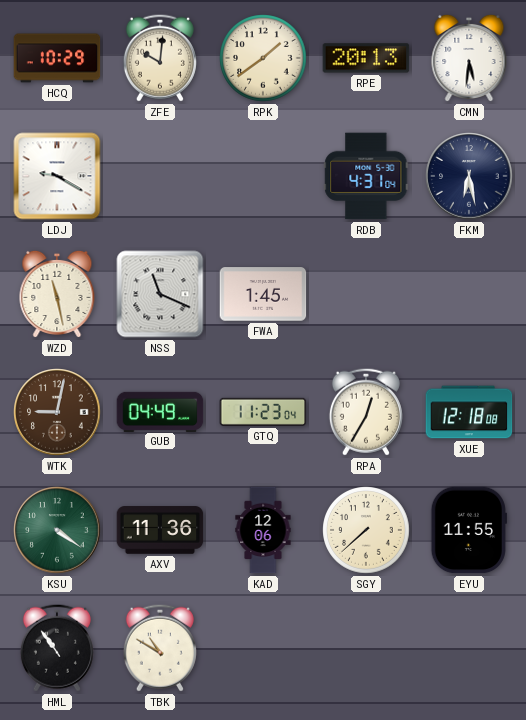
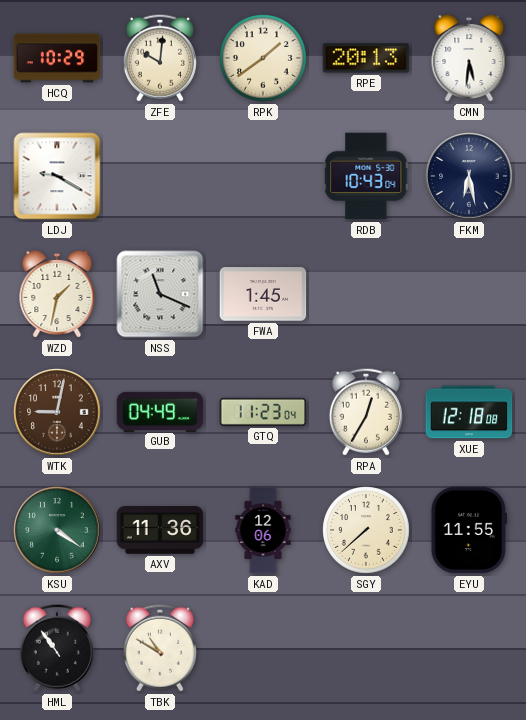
RDB: 4:31 -> 10:43
WZD: 11:28 -> 1:32
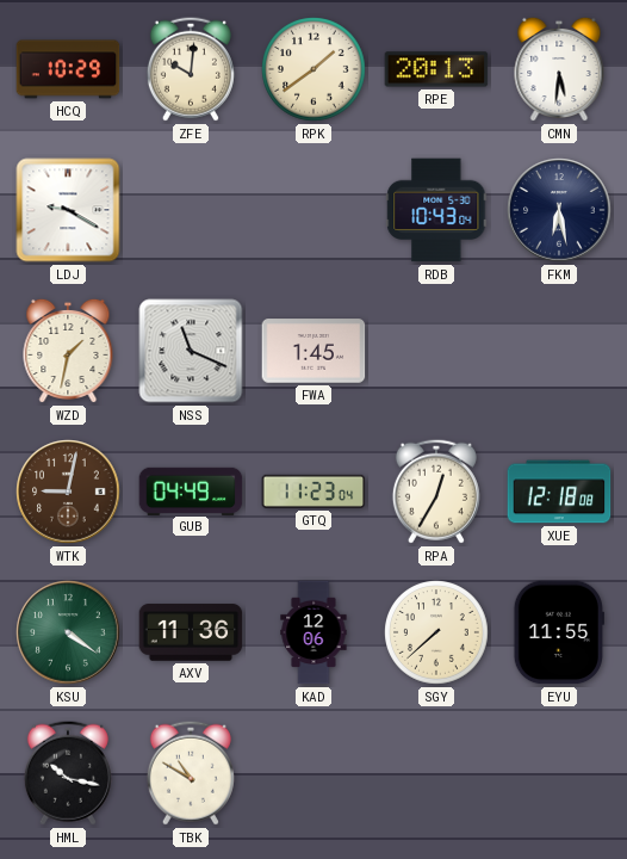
HML: 10:54 -> 10:17
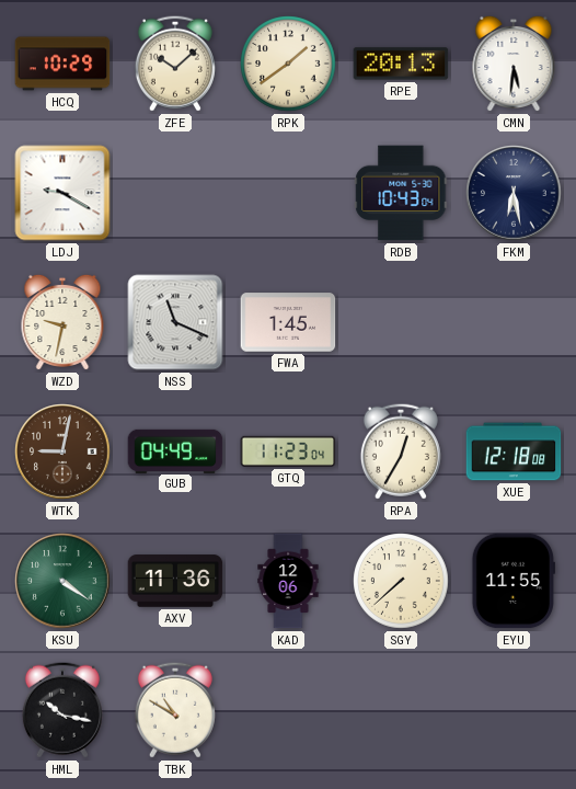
ZFE: 10:01 -> 10:08
WZD: 1:32 -> 9:32
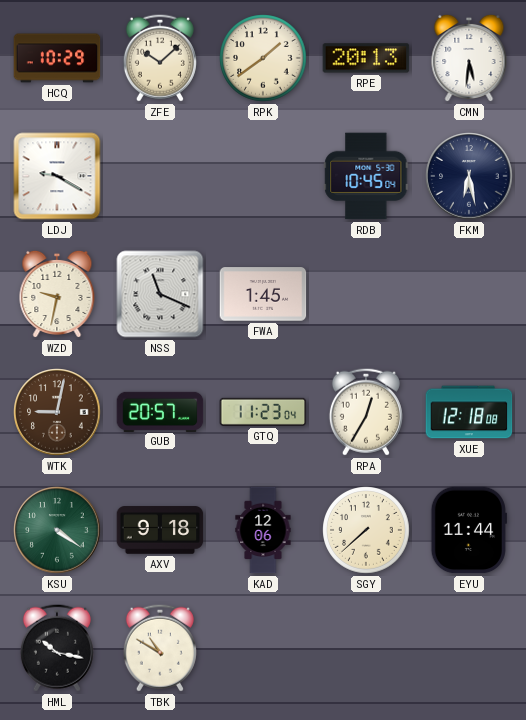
RDB: 10:43 -> 10:45
GUB: 04:49 -> 20:57
AXV: 11:36 -> 9:18
EYU: 11:55 -> 11:44
